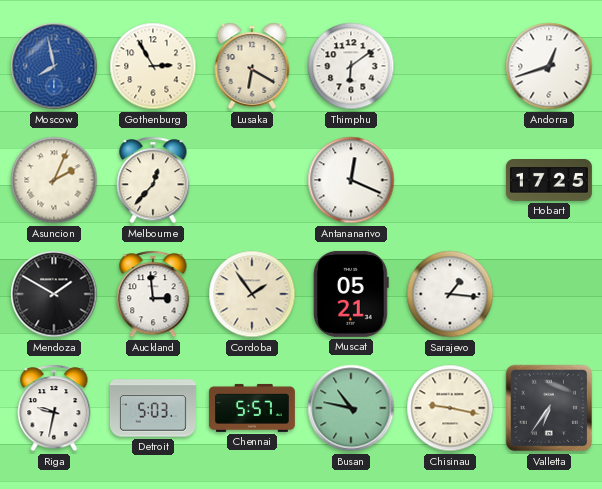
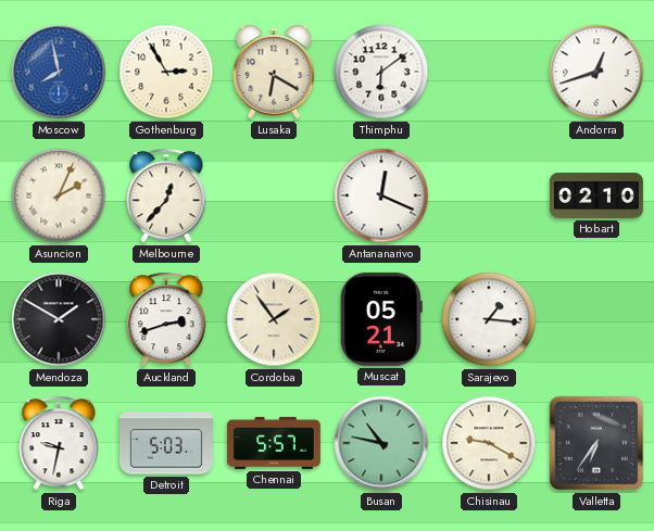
Hobart: 17:25 -> 02:10
Auckland: 2:59 -> 2:42
Chisinau: 9:17 -> 9:20
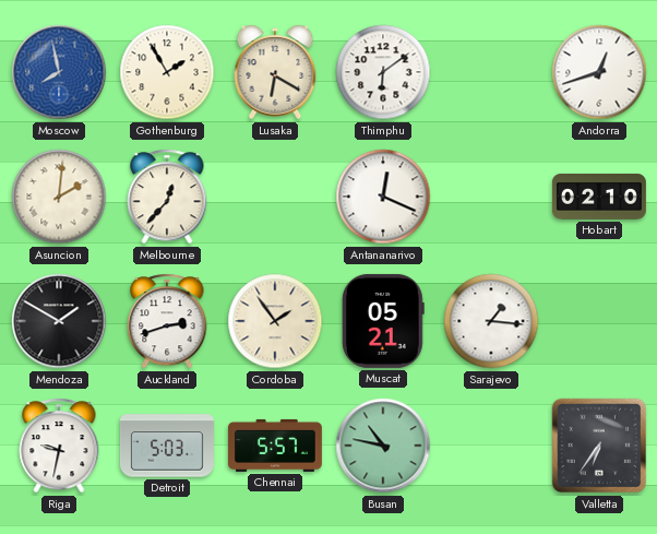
Gothenburg: 2:55 -> 1:55
Asuncion: 2:04 -> 2:01
Chisinau: 9:20 -> none
